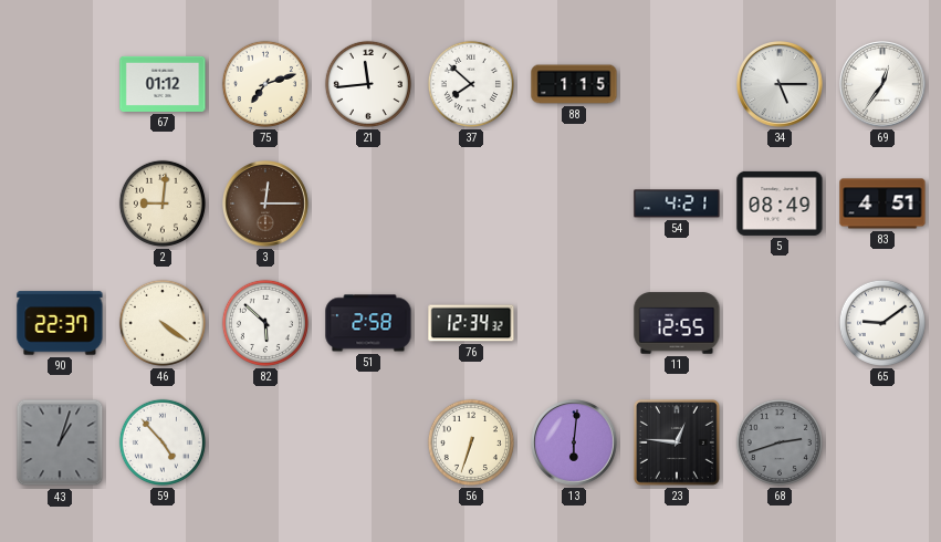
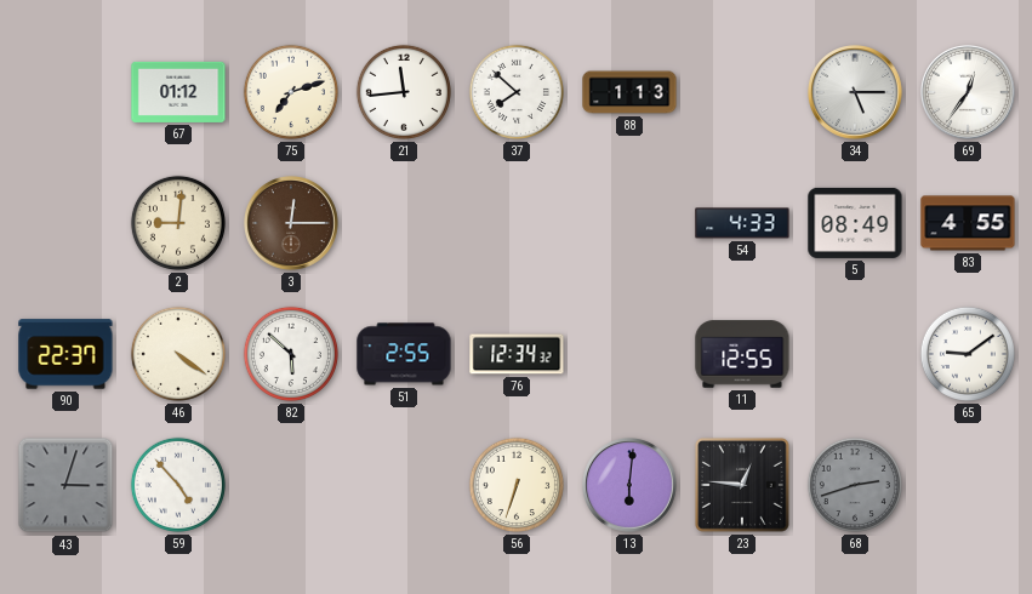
88: 1:15 -> 1:13
54: 4:21 -> 4:33
83: 4:51 -> 4:55
51: 2:58 -> 2:55
43: 1:03 -> 3:03
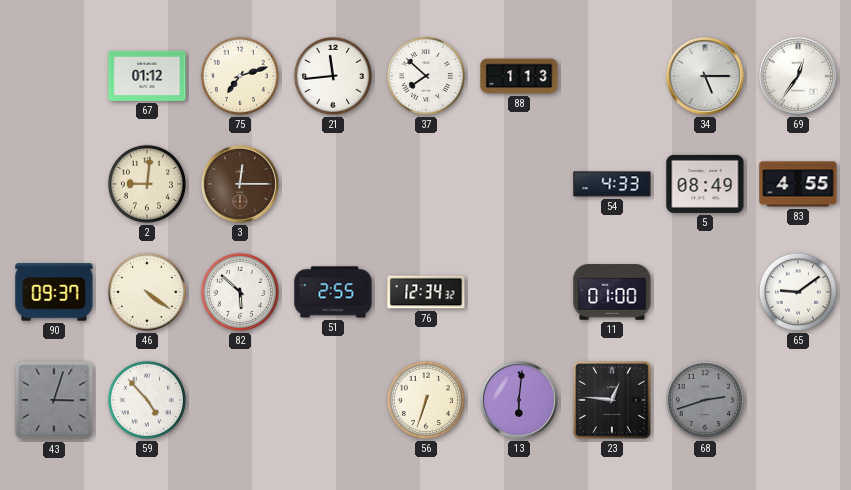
90: 22:37 -> 09:37
11: 12:55 -> 01:00
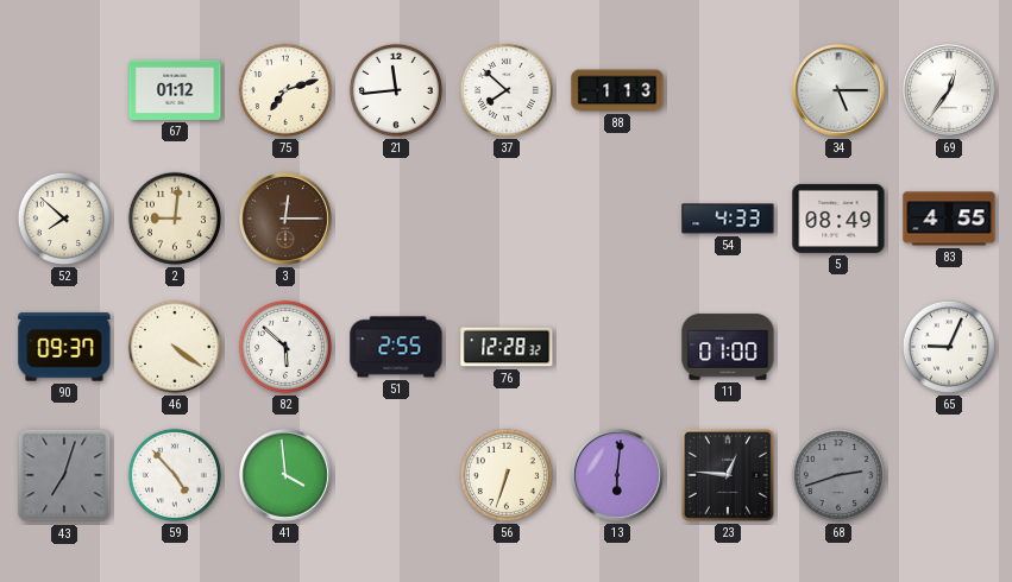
52: none -> 7:52
76: 12:34 -> 12:28
65: 9:09 -> 9:04
43: 3:03 -> 7:03
41: none -> 3:59
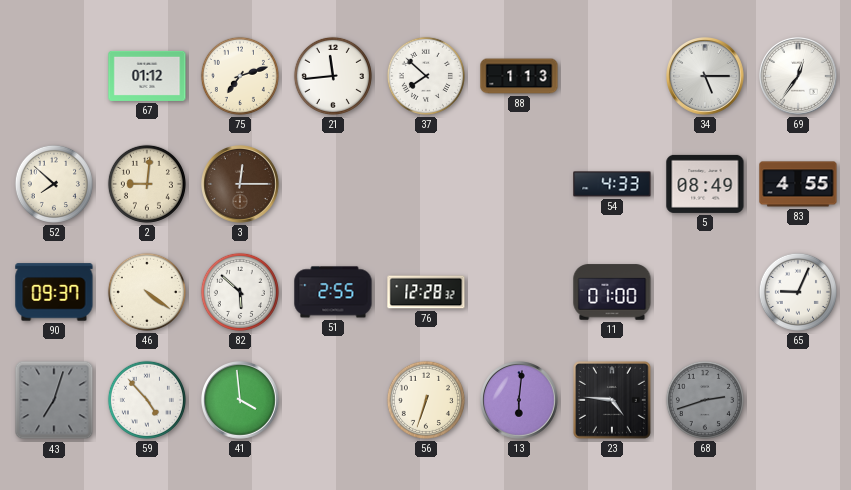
23: 12:46 -> 4:46
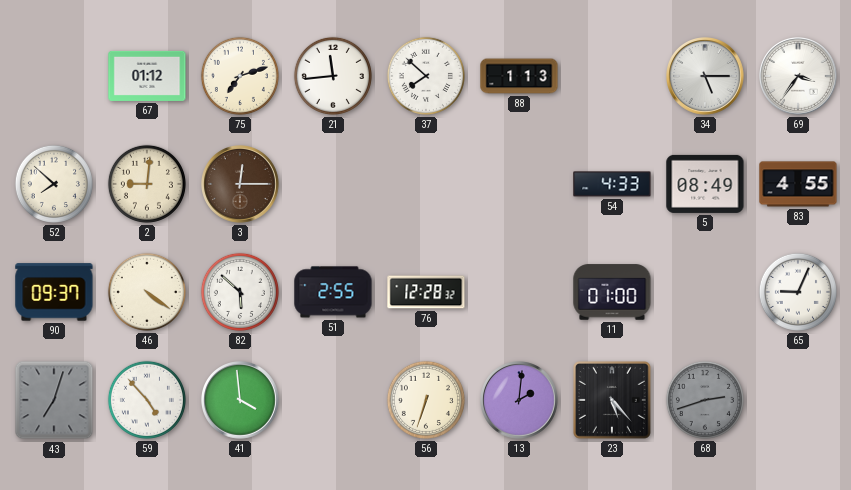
69: 12:36 -> 3:36
13: 6:01 -> 2:01
23: 4:46 -> 5:23
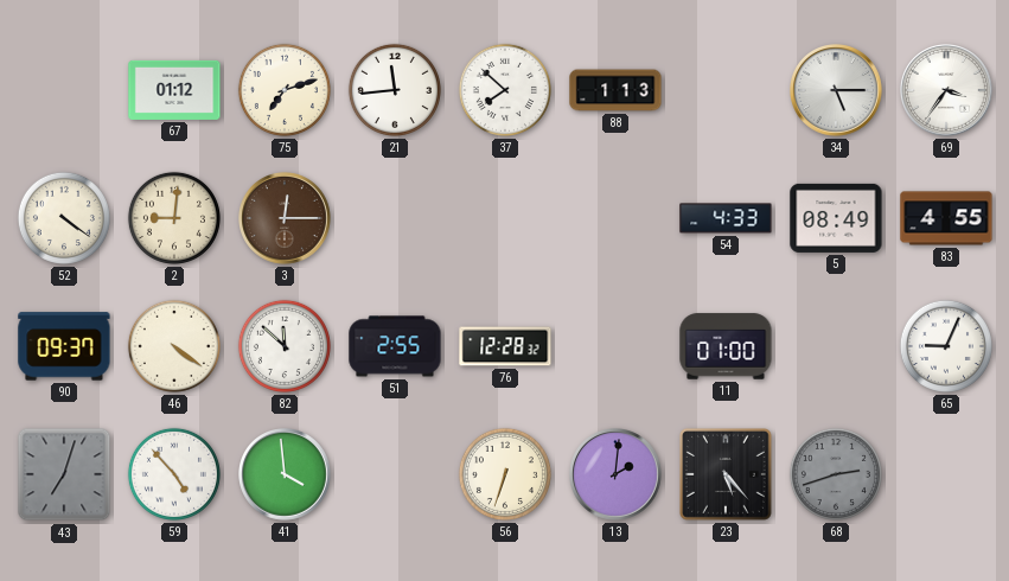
52: 7:52 -> 4:21
82: 5:52 -> 11:52
